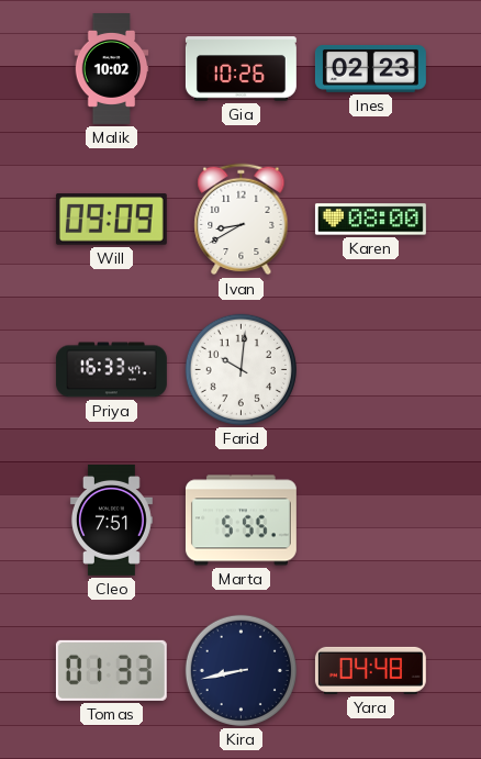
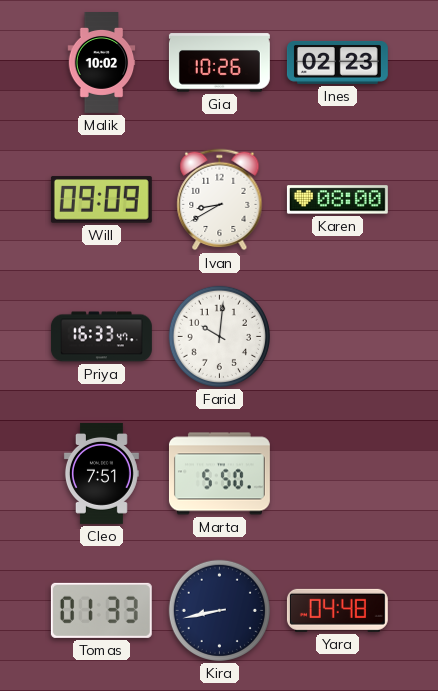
Marta: 5:55 -> 5:50
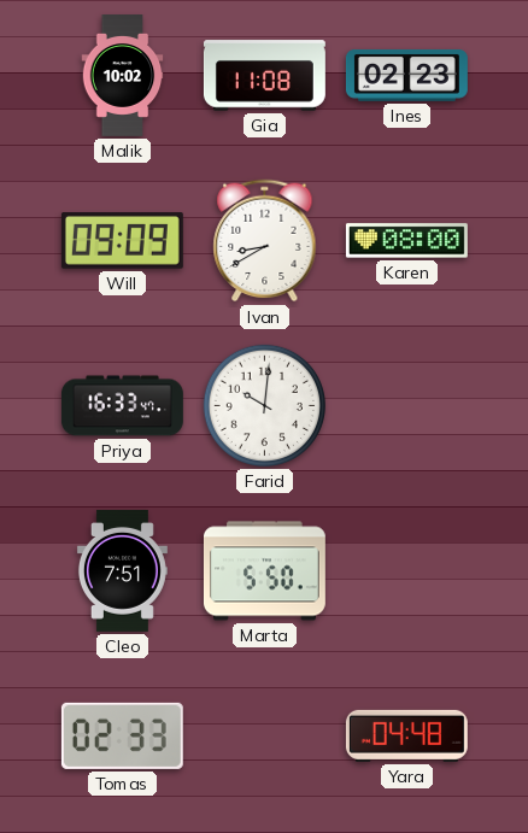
Gia: 10:26 -> 11:08
Tomas: 01:33 -> 02:33
Kira: 8:43 -> none
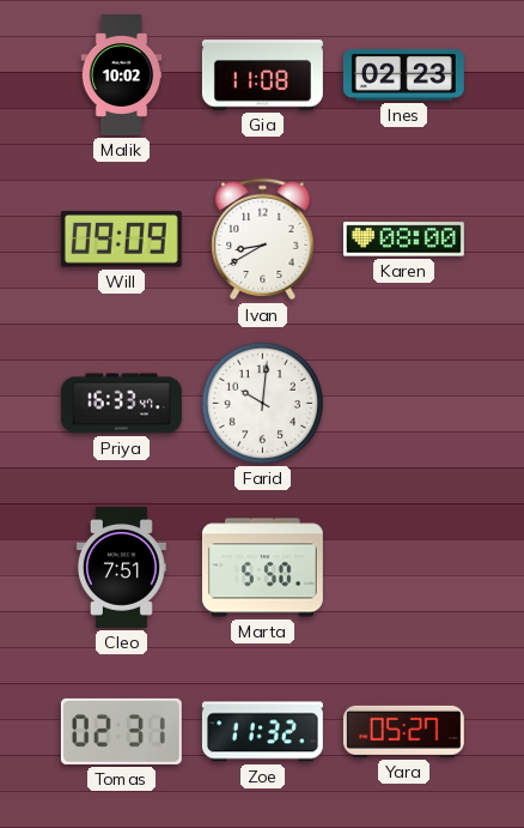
Tomas: 02:33 -> 02:31
Zoe: none -> 11:32
Yara: 04:48 -> 05:27
